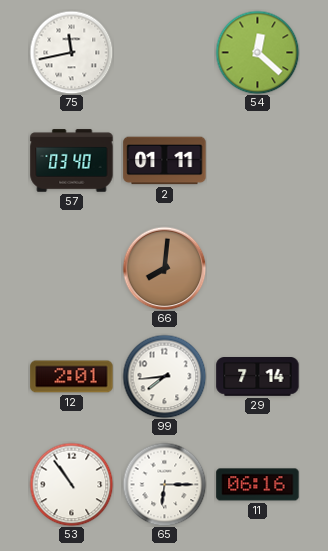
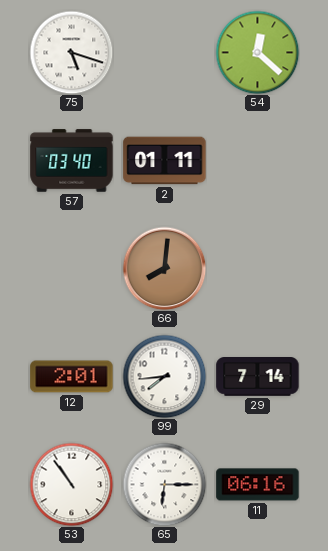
75: 11:43 -> 5:18
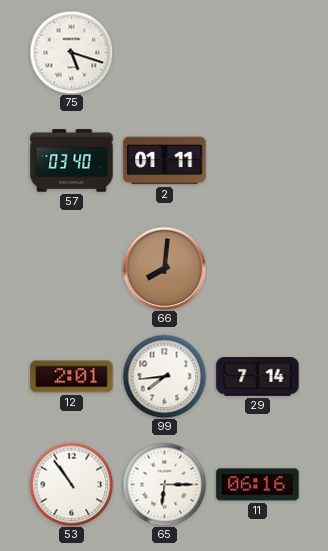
54: 12:22 -> none
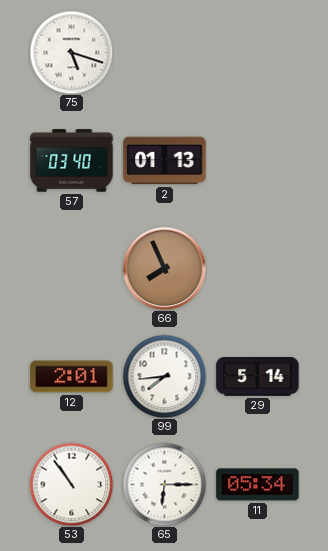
2: 01:11 -> 01:13
66: 8:01 -> 7:56
29: 7:14 -> 5:14
11: 06:16 -> 05:34
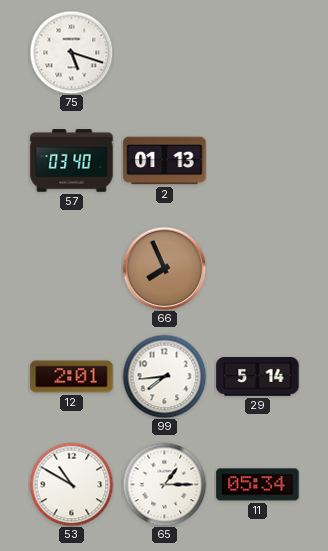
53: 10:54 -> 10:50
65: 6:15 -> 1:15
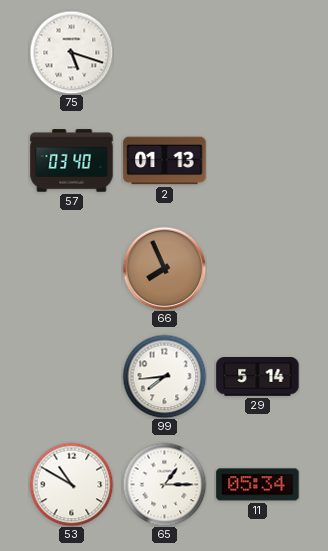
12: 2:01 -> none
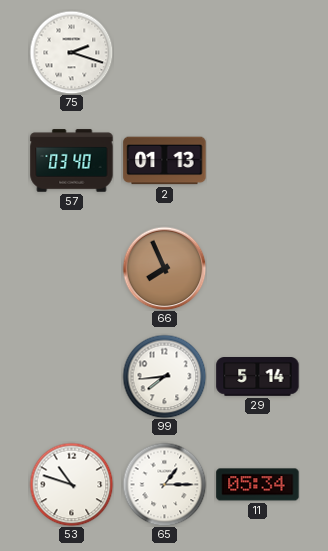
75: 5:18 -> 2:18
53: 10:50 -> 10:48
